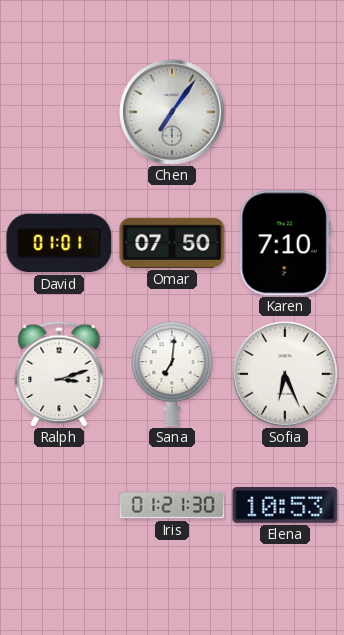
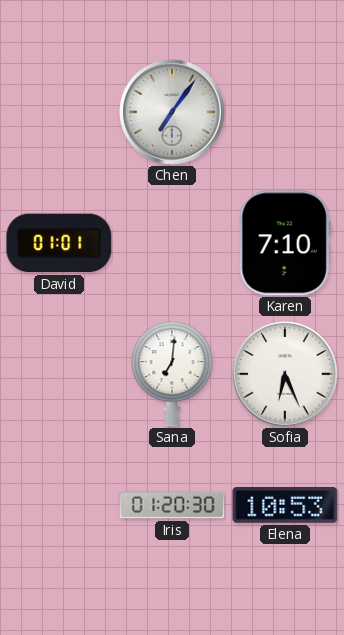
Omar: 07:50 -> none
Ralph: 3:12 -> none
Iris: 01:21 -> 01:20
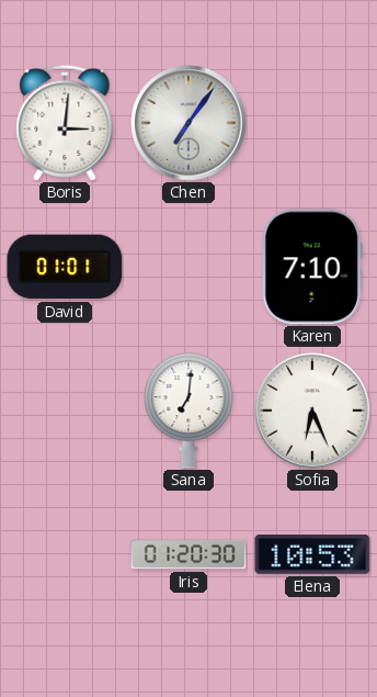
Boris: none -> 3:01
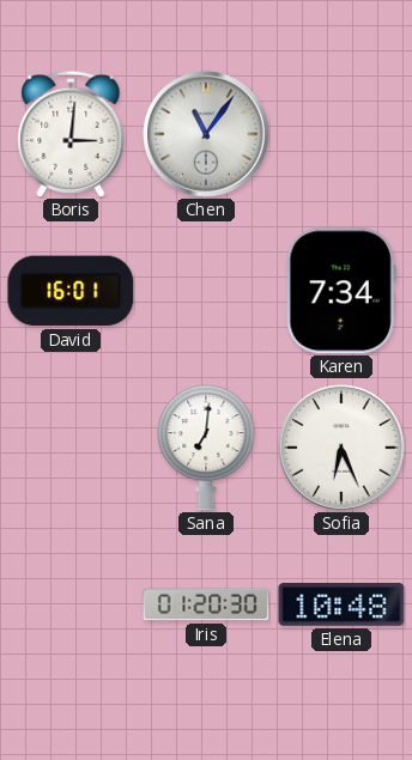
Chen: 7:06 -> 11:06
David: 01:01 -> 16:01
Karen: 7:10 -> 7:34
Elena: 10:53 -> 10:48
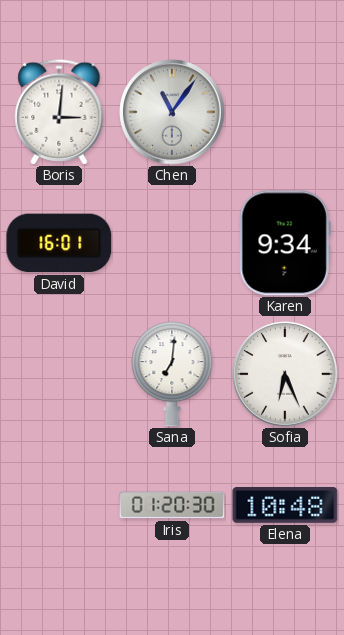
Karen: 7:34 -> 9:34
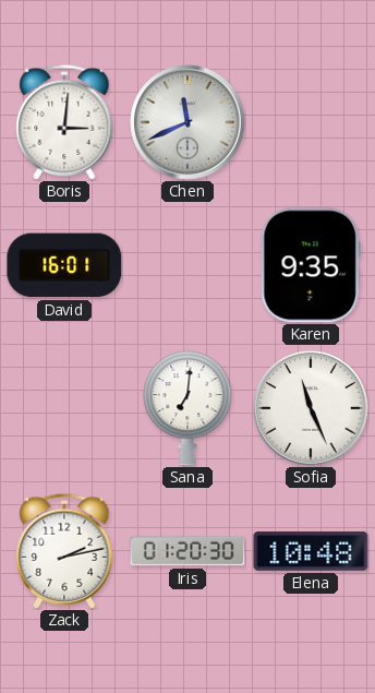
Chen: 11:06 -> 11:41
Karen: 9:34 -> 9:35
Sofia: 6:26 -> 11:26
Zack: none -> 2:13
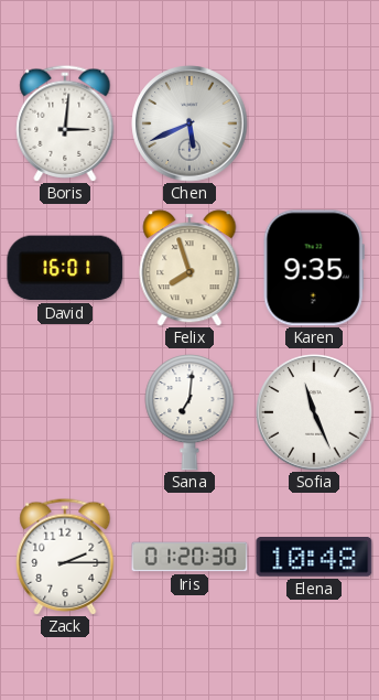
Chen: 11:41 -> 5:41
Felix: none -> 7:57
Zack: 2:13 -> 2:15
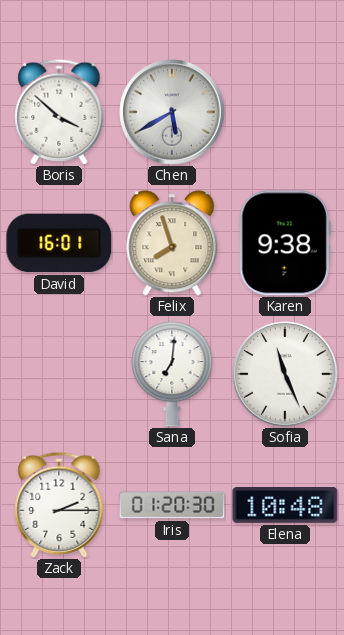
Boris: 3:01 -> 3:52
Chen: 5:41 -> 5:40
Karen: 9:35 -> 9:38
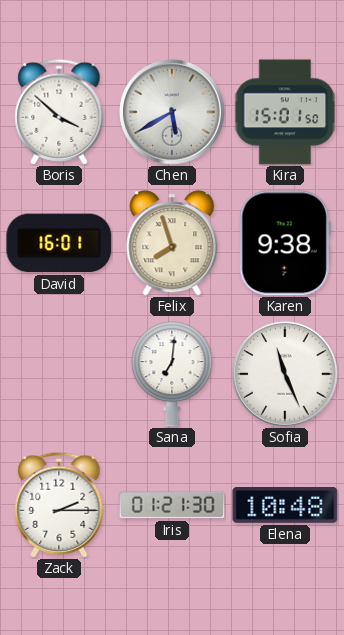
Kira: none -> 15:01
Iris: 01:20 -> 01:21
